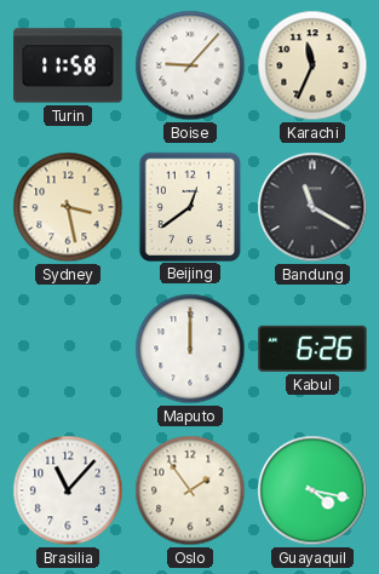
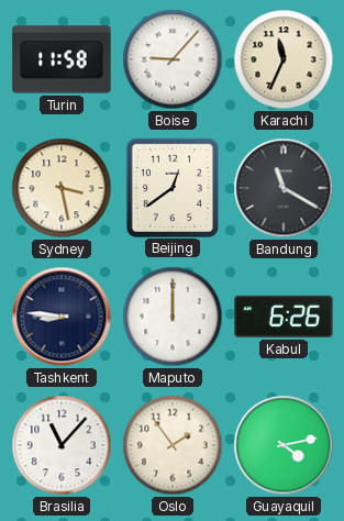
Tashkent: none -> 8:46
Guayaquil: 4:17 -> 4:13
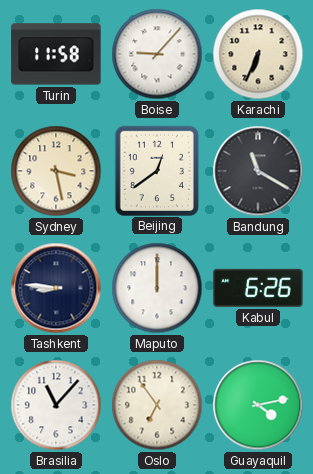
Karachi: 11:34 -> 6:34
Oslo: 1:54 -> 6:54
